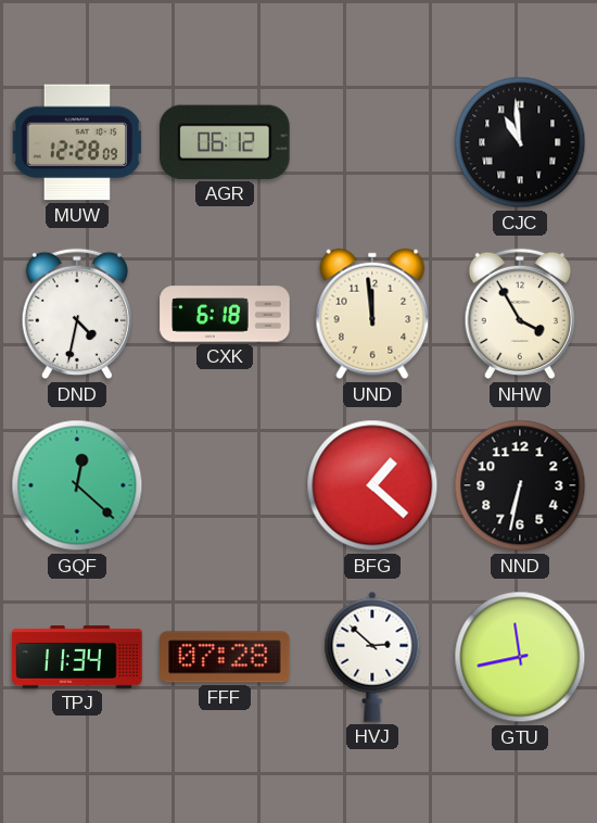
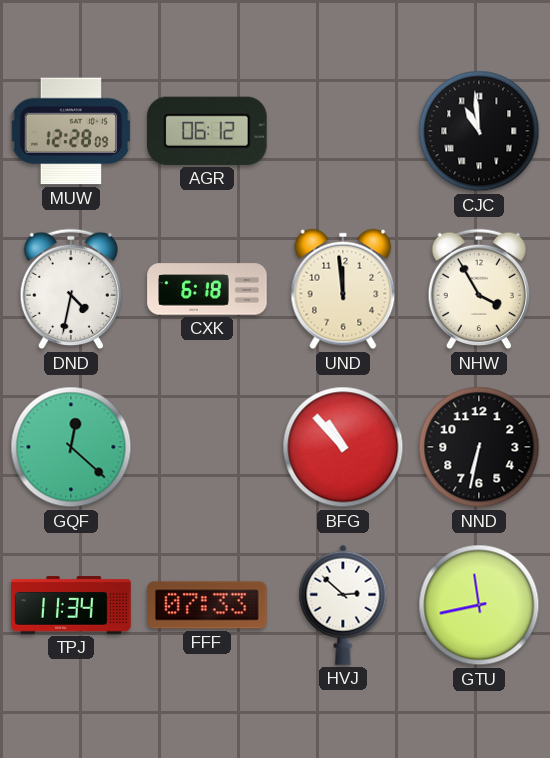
BFG: 1:22 -> 10:53
FFF: 07:28 -> 07:33
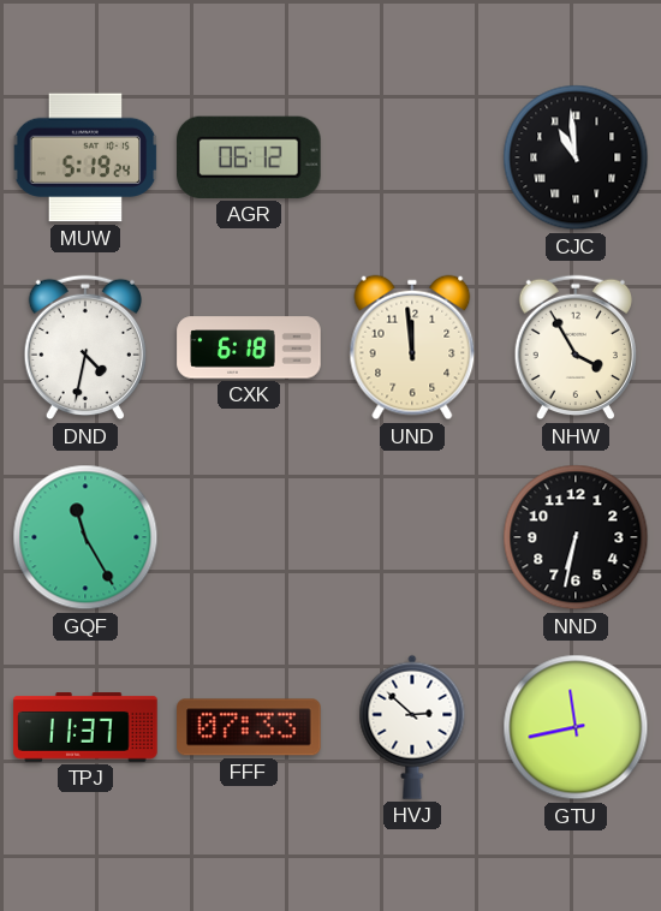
MUW: 12:28 -> 5:19
GQF: 12:22 -> 11:25
BFG: 10:53 -> none
TPJ: 11:34 -> 11:37
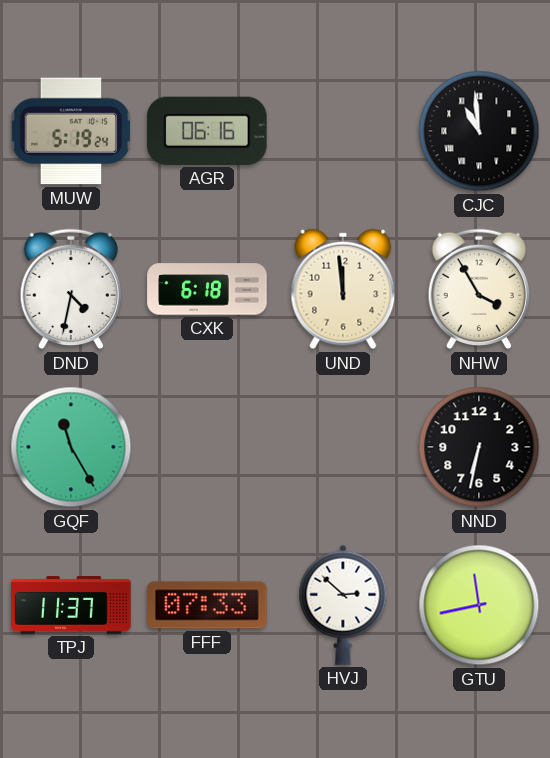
AGR: 06:12 -> 06:16
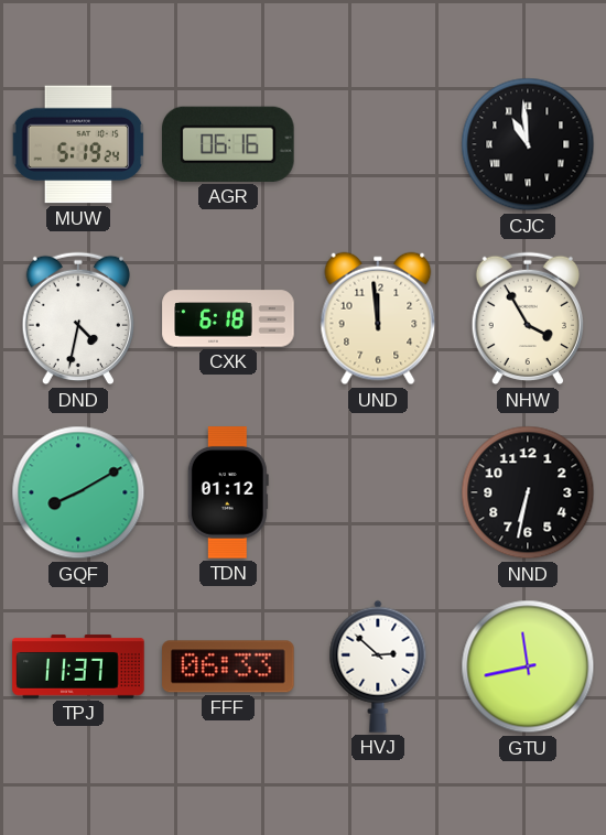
GQF: 11:25 -> 8:10
TDN: none -> 01:12
FFF: 07:33 -> 06:33
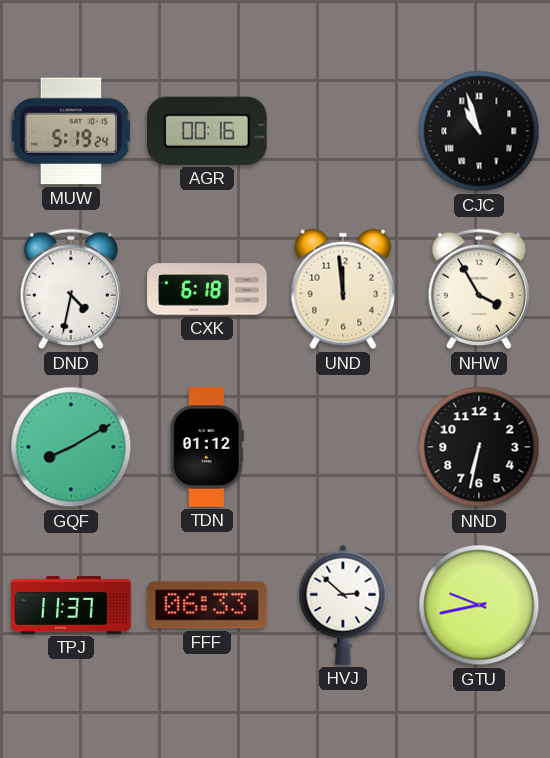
AGR: 06:16 -> 00:16
CJC: 10:59 -> 10:57
GTU: 11:43 -> 9:43
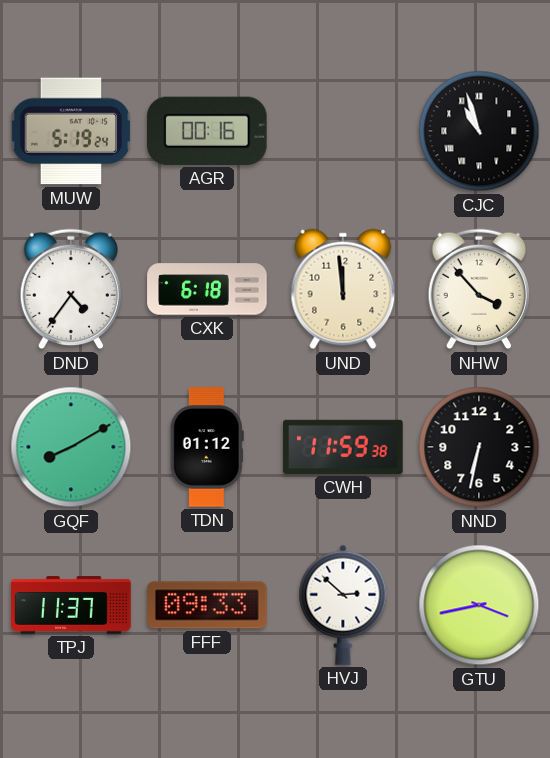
DND: 4:32 -> 4:36
NHW: 3:55 -> 3:53
CWH: none -> 11:59
FFF: 06:33 -> 09:33
GTU: 9:43 -> 3:43
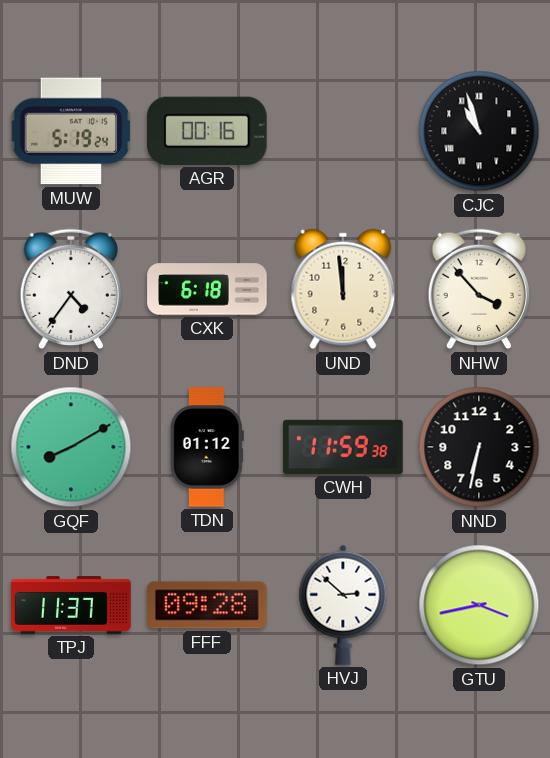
FFF: 09:33 -> 09:28
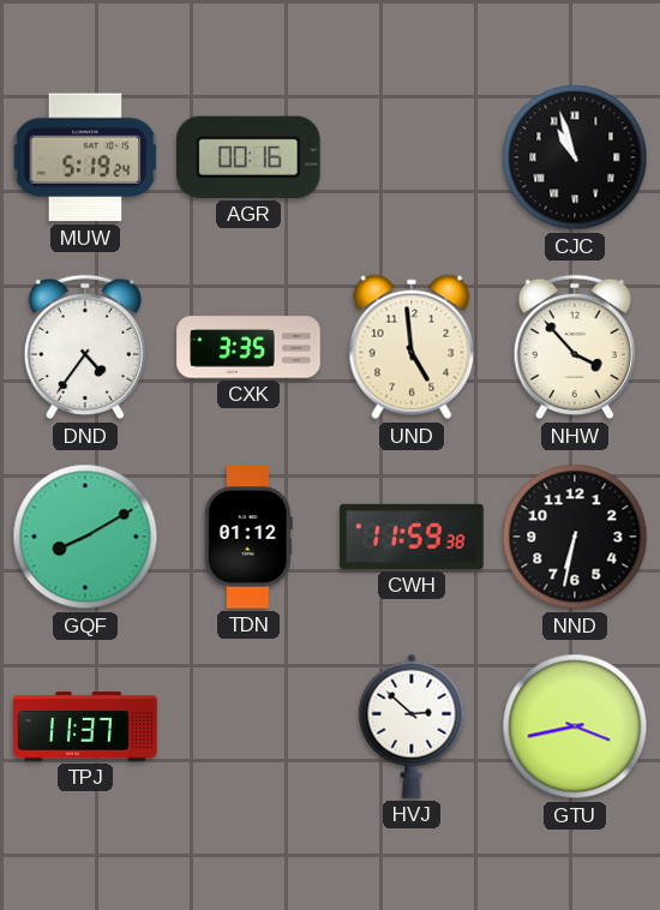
CXK: 6:18 -> 3:35
UND: 11:59 -> 4:59
FFF: 09:28 -> none
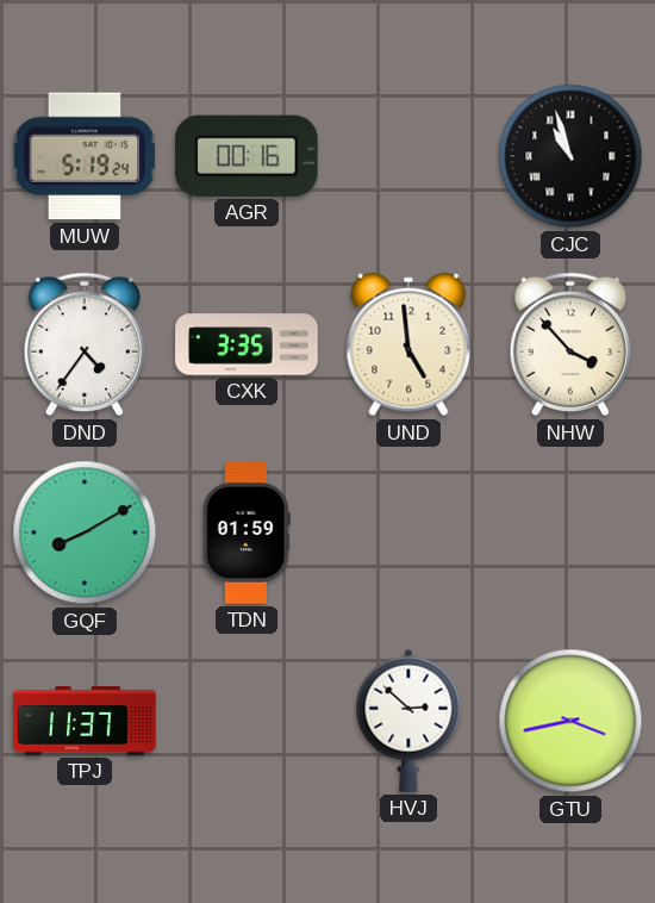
TDN: 01:12 -> 01:59
CWH: 11:59 -> none
NND: 6:32 -> none
